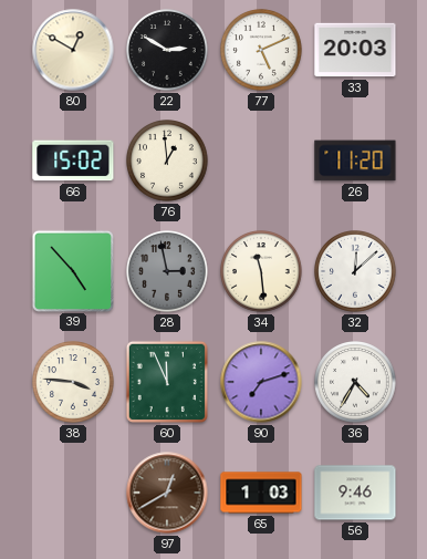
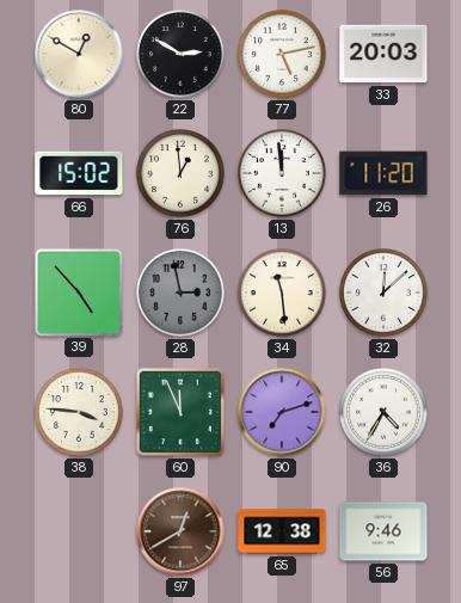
77: 5:11 -> 5:13
13: none -> 11:59
65: 1:03 -> 12:38
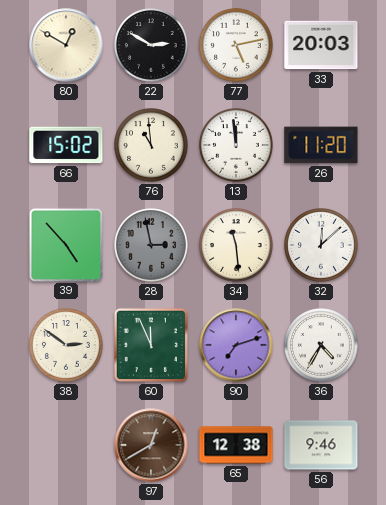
76: 12:59 -> 10:59
38: 3:46 -> 2:51
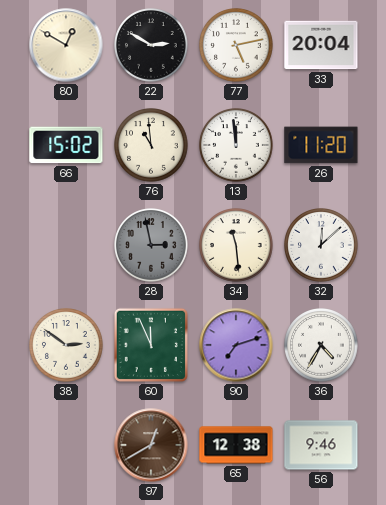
33: 20:03 -> 20:04
39: 4:53 -> none
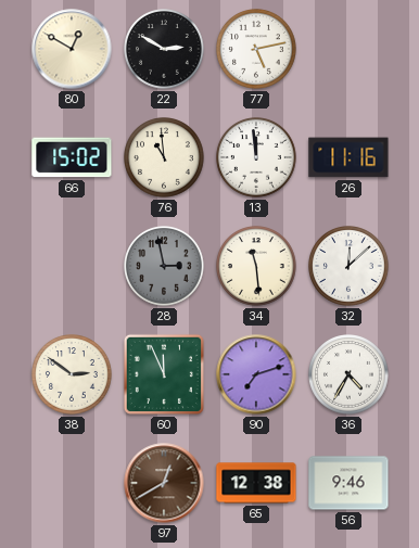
33: 20:04 -> none
26: 11:20 -> 11:16
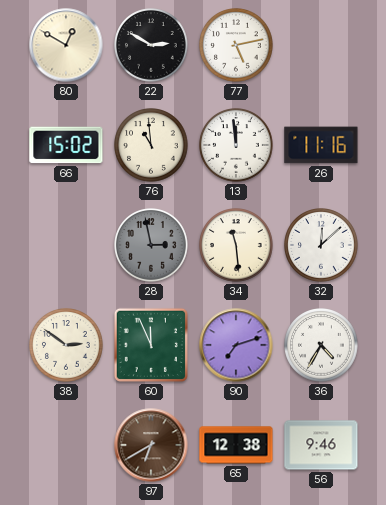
97: 12:40 -> 6:40
